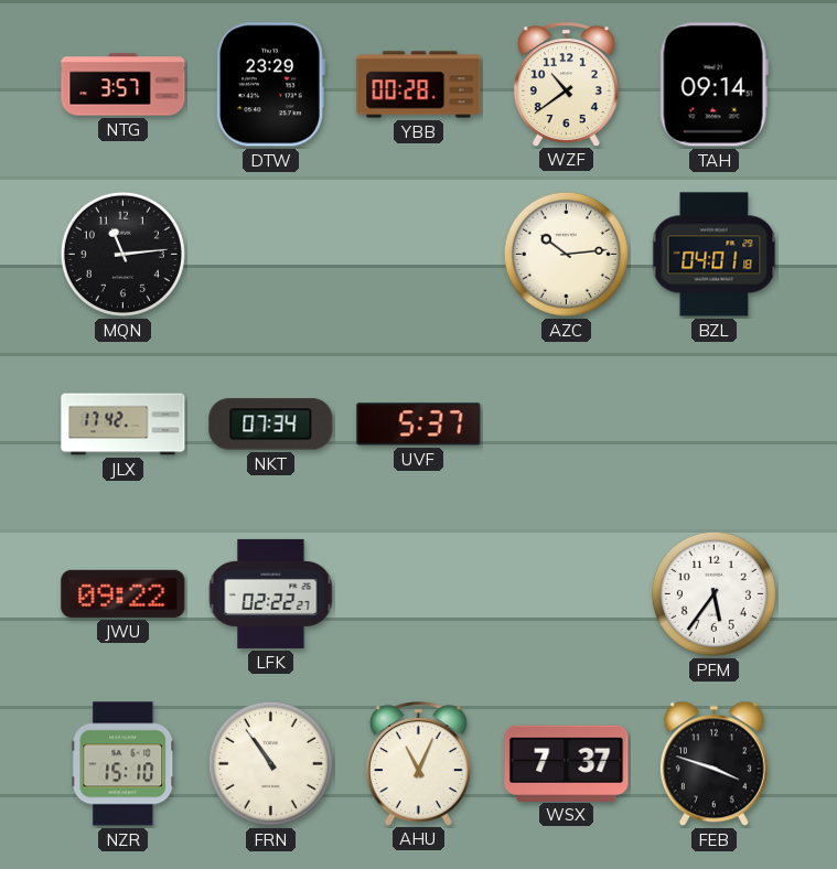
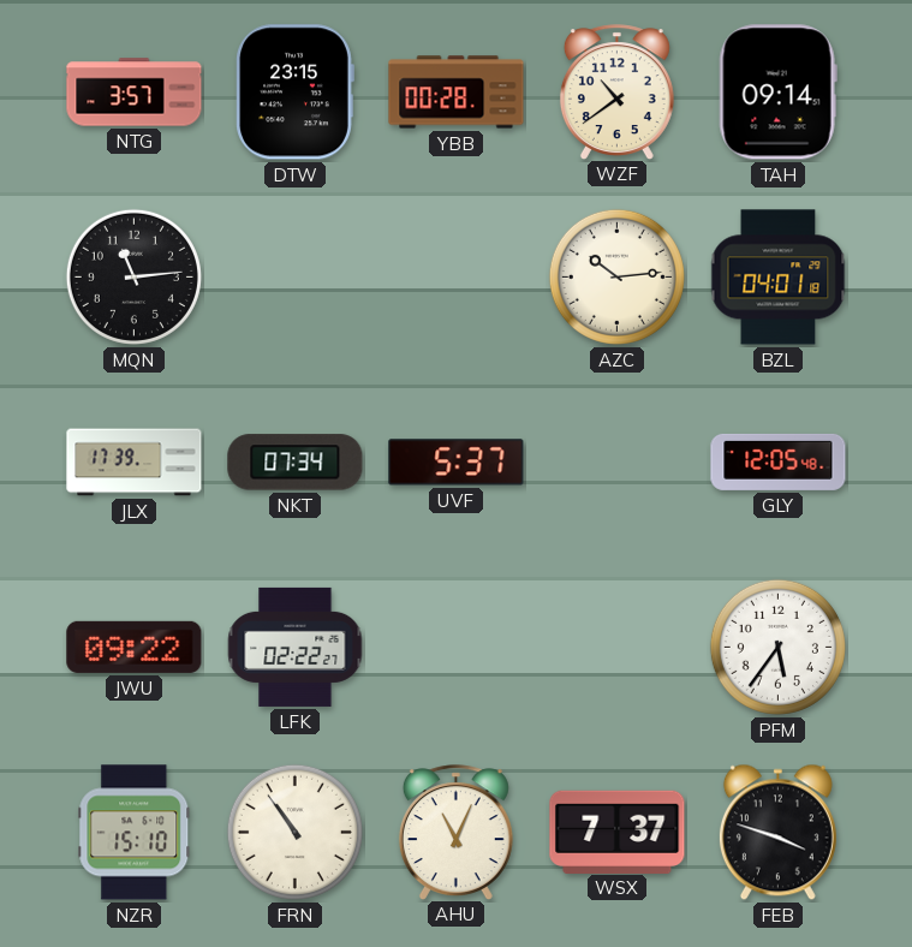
DTW: 23:29 -> 23:15
JLX: 17:42 -> 17:39
GLY: none -> 12:05
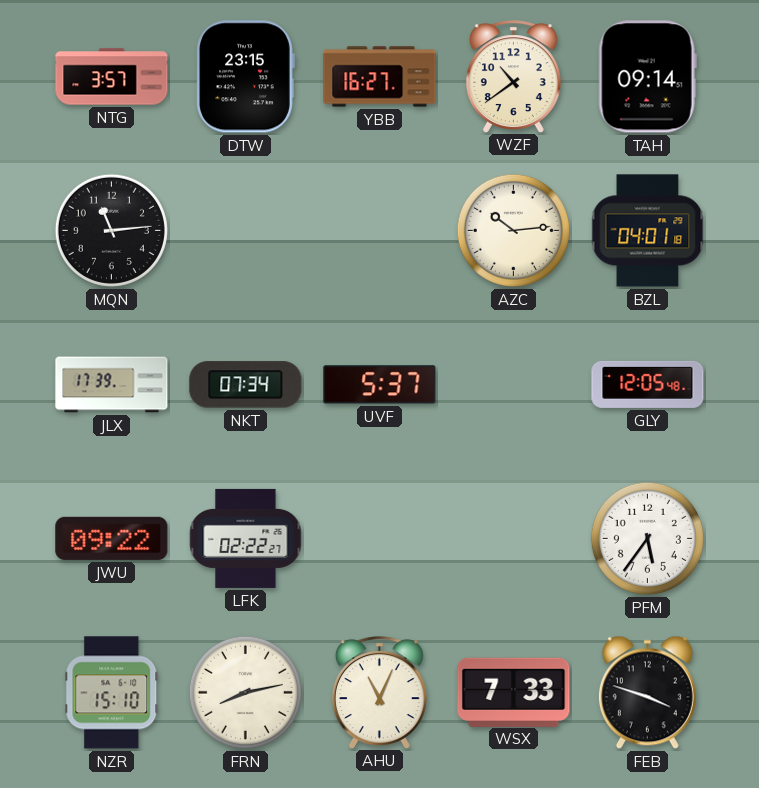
YBB: 00:28 -> 16:27
FRN: 10:54 -> 8:13
WSX: 7:37 -> 7:33
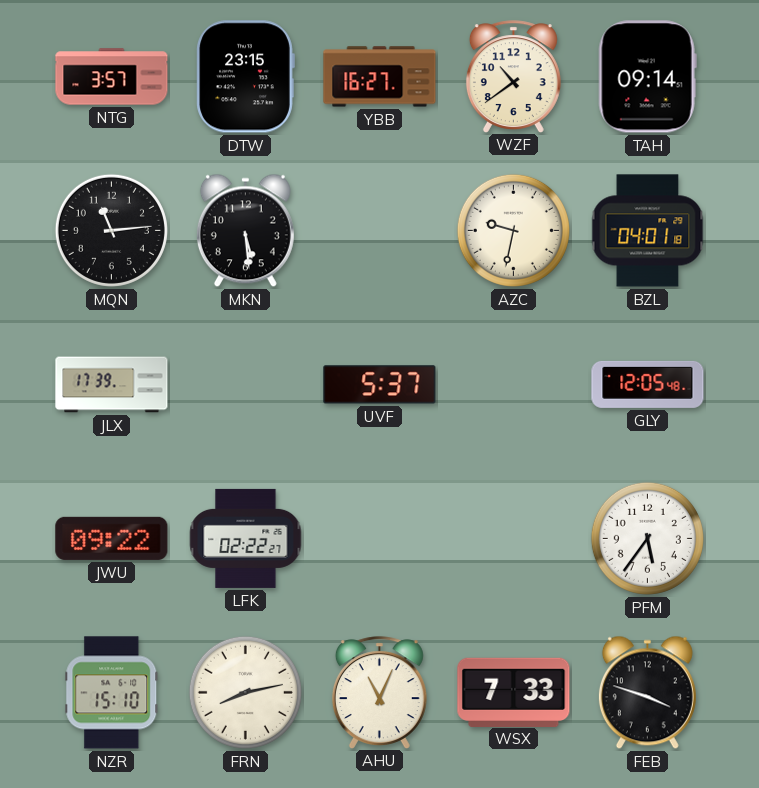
MKN: none -> 5:29
AZC: 10:14 -> 9:32
NKT: 07:34 -> none
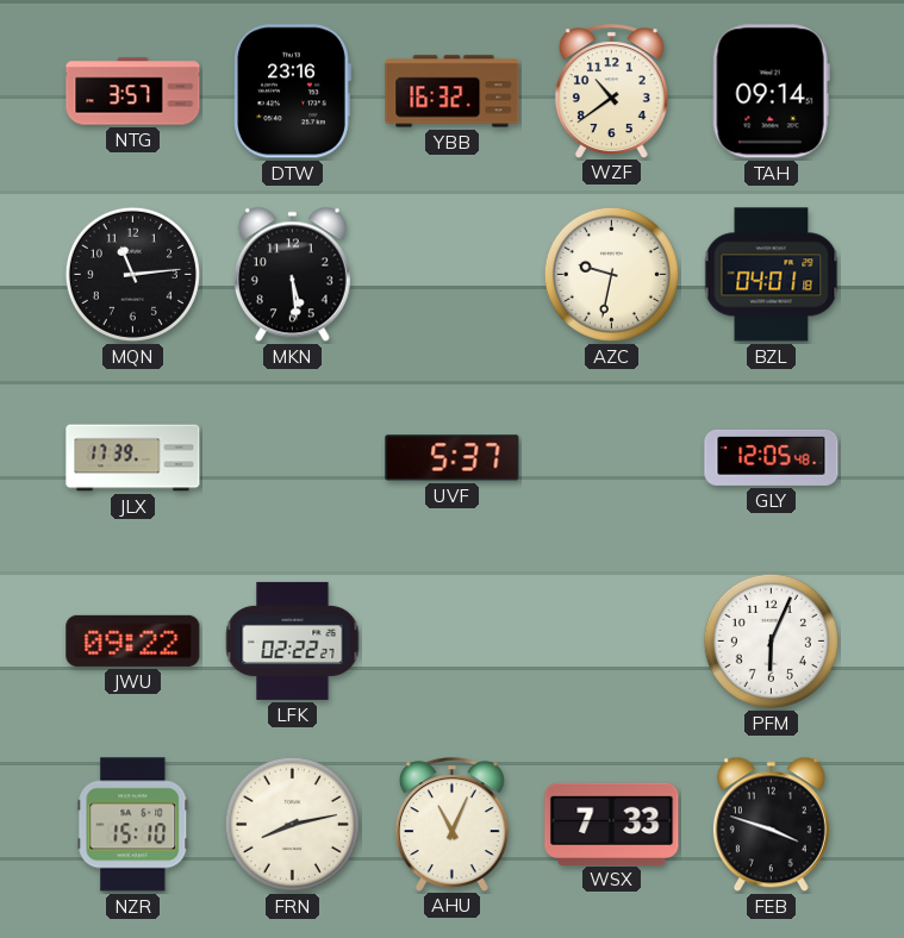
DTW: 23:15 -> 23:16
YBB: 16:27 -> 16:32
PFM: 5:36 -> 6:04
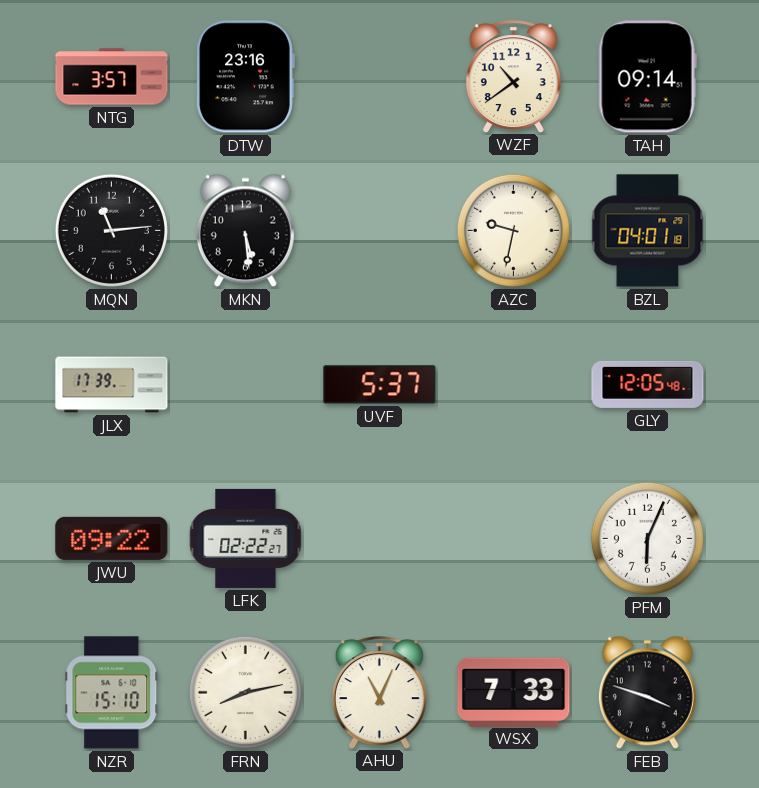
YBB: 16:32 -> none
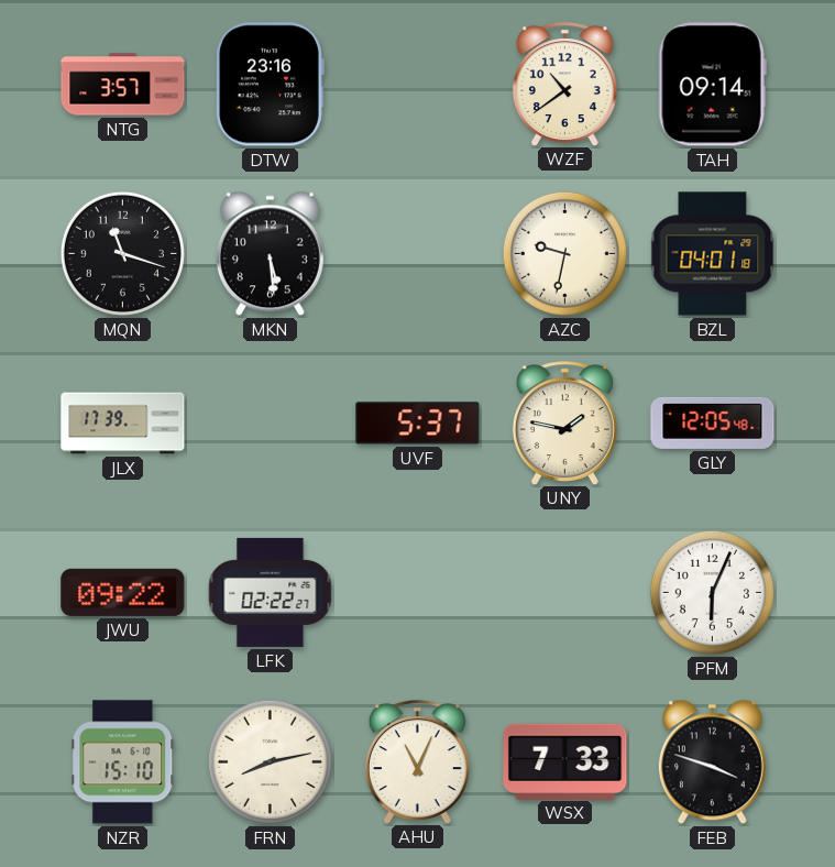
MQN: 11:14 -> 11:18
UNY: none -> 1:47
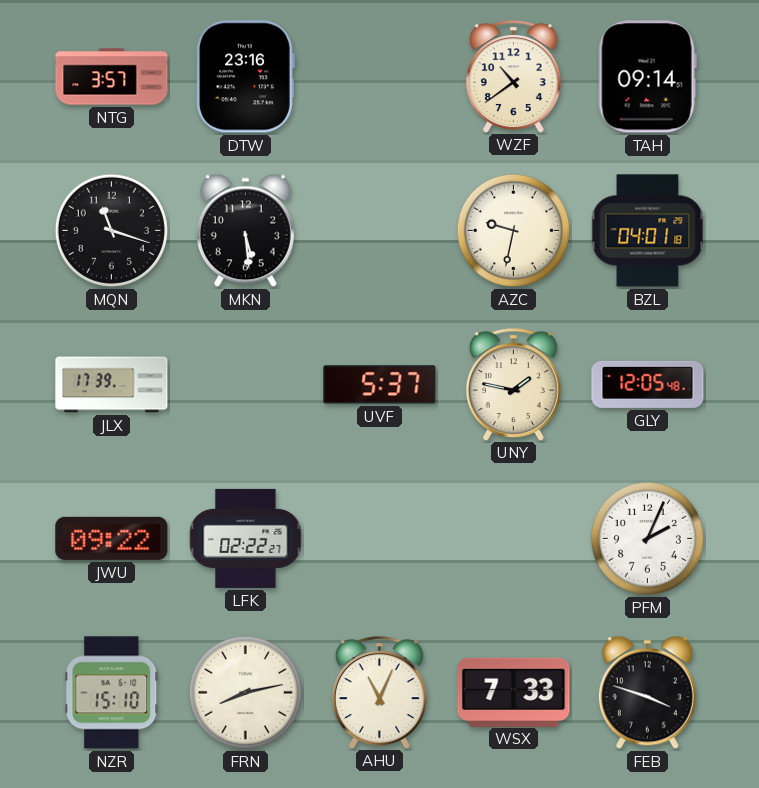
PFM: 6:04 -> 2:04
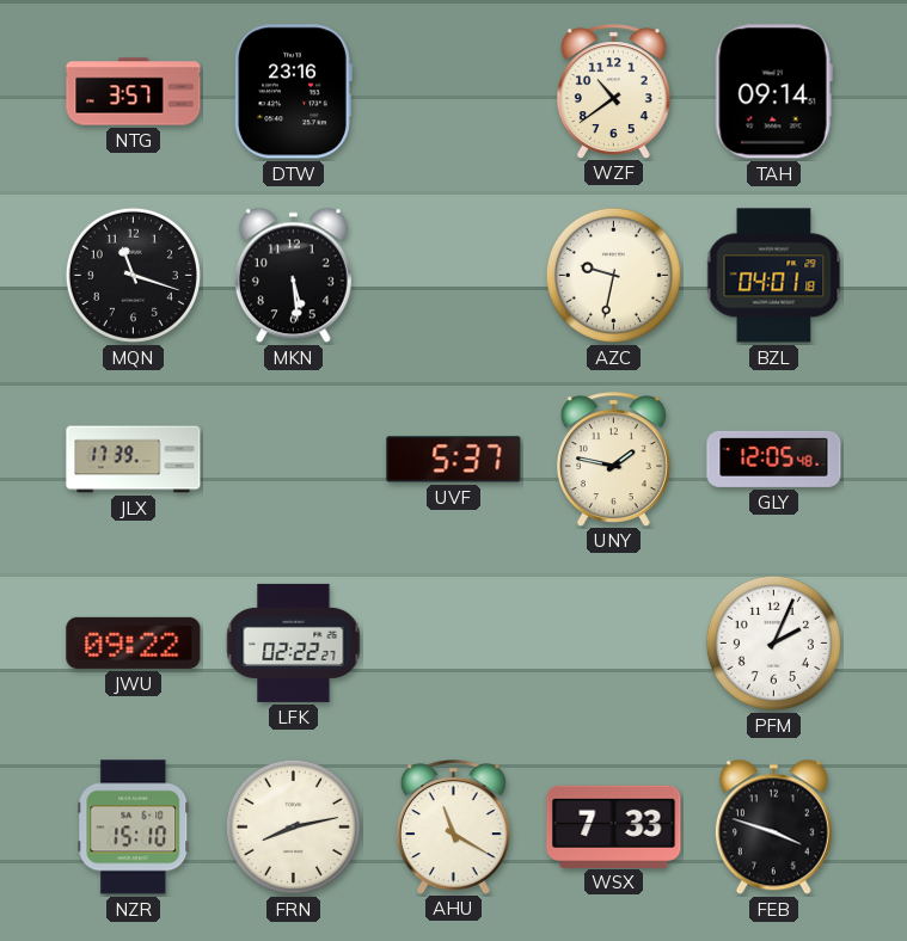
AHU: 11:04 -> 11:20
